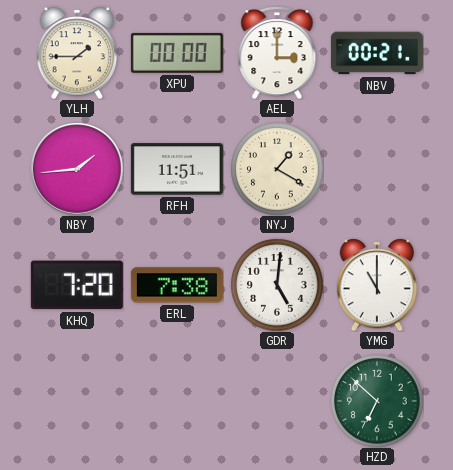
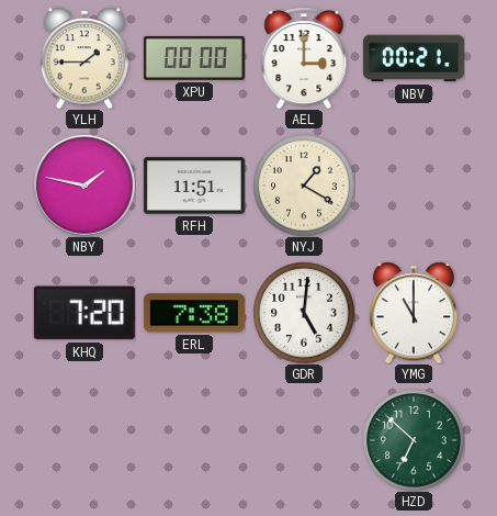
NBY: 1:44 -> 1:47
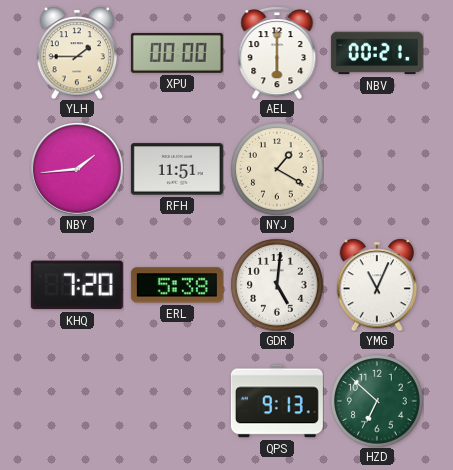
AEL: 3:00 -> 6:00
NBY: 1:47 -> 1:44
ERL: 7:38 -> 5:38
YMG: 11:00 -> 11:04
QPS: none -> 9:13
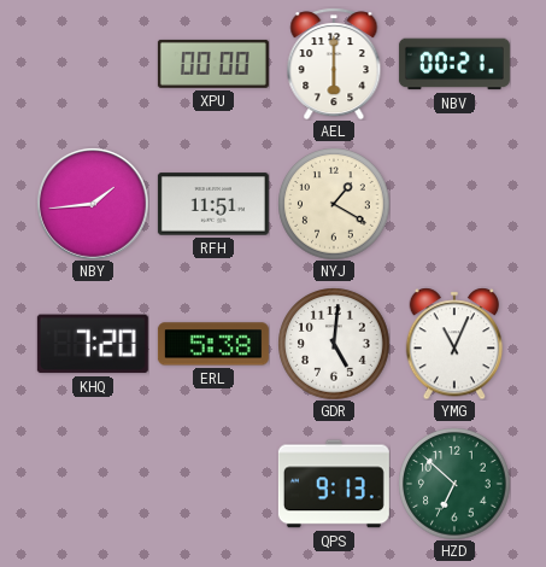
YLH: 1:45 -> none
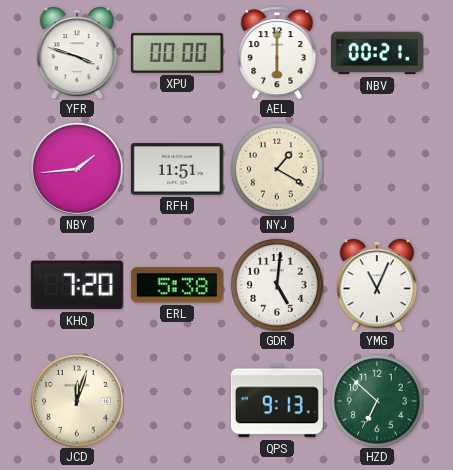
YFR: none -> 3:48
JCD: none -> 12:03
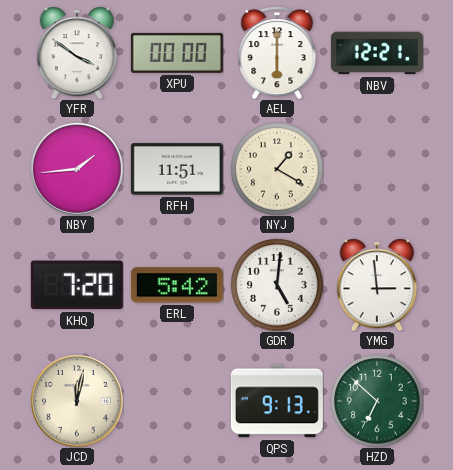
YFR: 3:48 -> 3:51
NBV: 00:21 -> 12:21
ERL: 5:38 -> 5:42
YMG: 11:04 -> 2:59
JCD: 12:03 -> 12:02
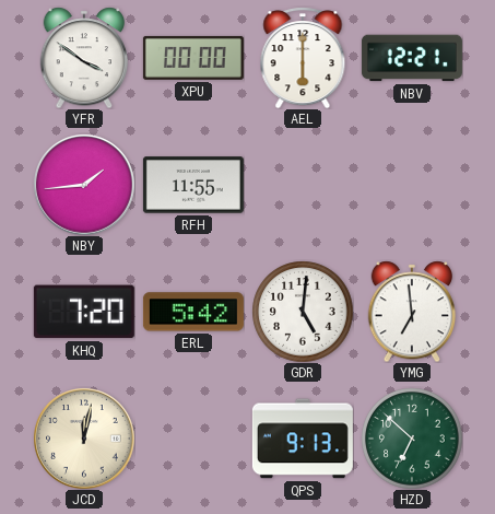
RFH: 11:51 -> 11:55
NYJ: 1:20 -> none
YMG: 2:59 -> 6:59
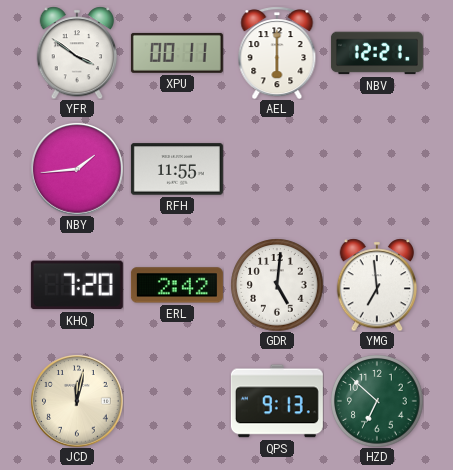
XPU: 00:00 -> 00:11
ERL: 5:42 -> 2:42
